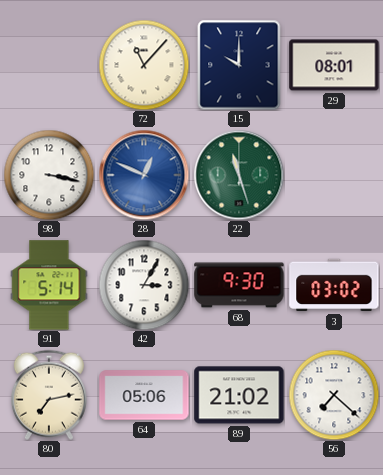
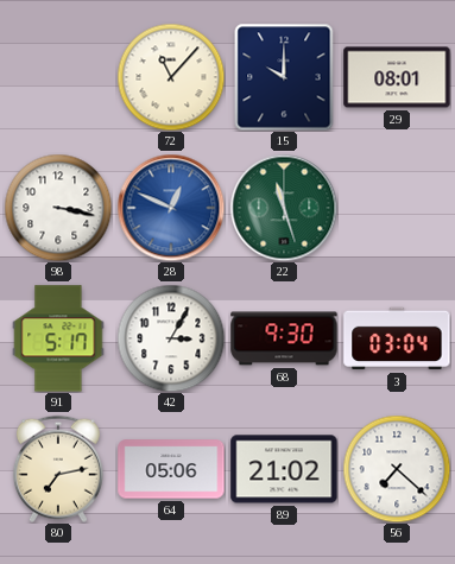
91: 5:14 -> 5:17
3: 03:02 -> 03:04
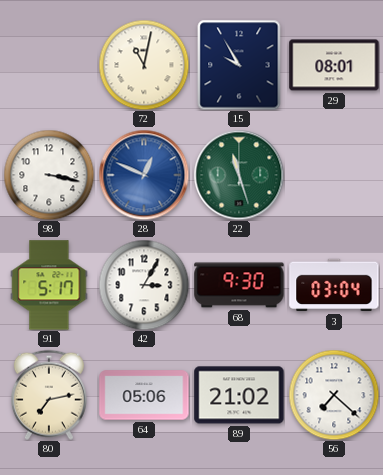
72: 11:07 -> 11:02
15: 10:00 -> 9:55
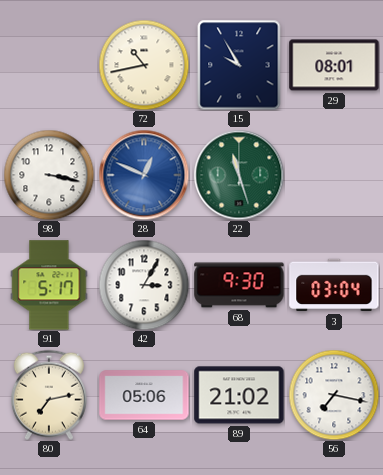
72: 11:02 -> 10:43
56: 7:22 -> 7:17
